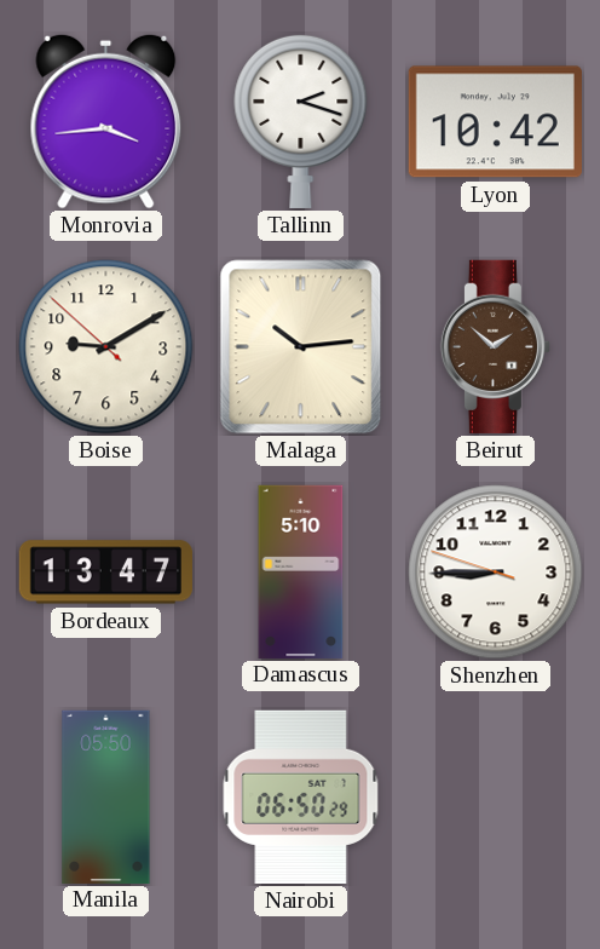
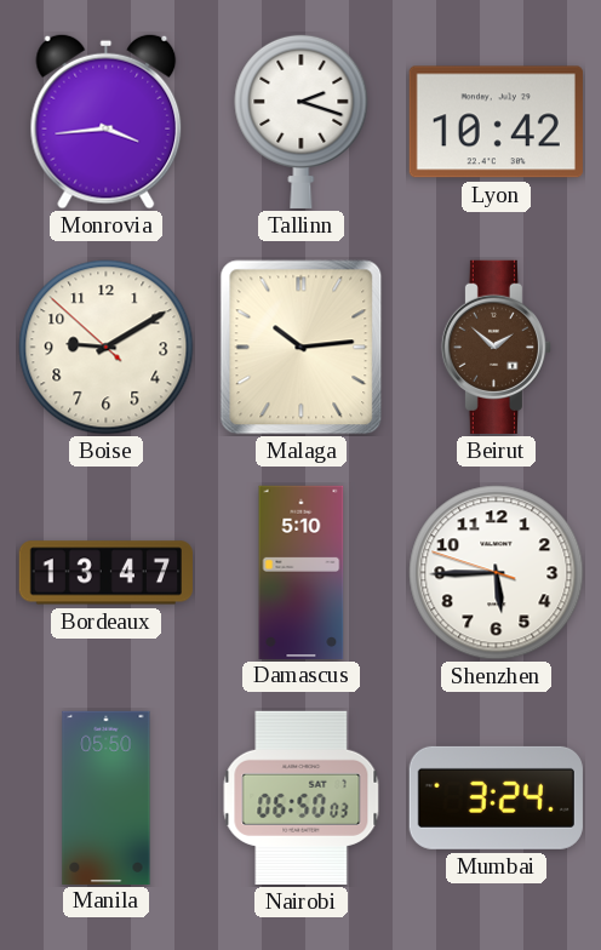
Shenzhen: 8:44 -> 5:44
Nairobi: 06:50:29 -> 06:50:03
Mumbai: none -> 3:24
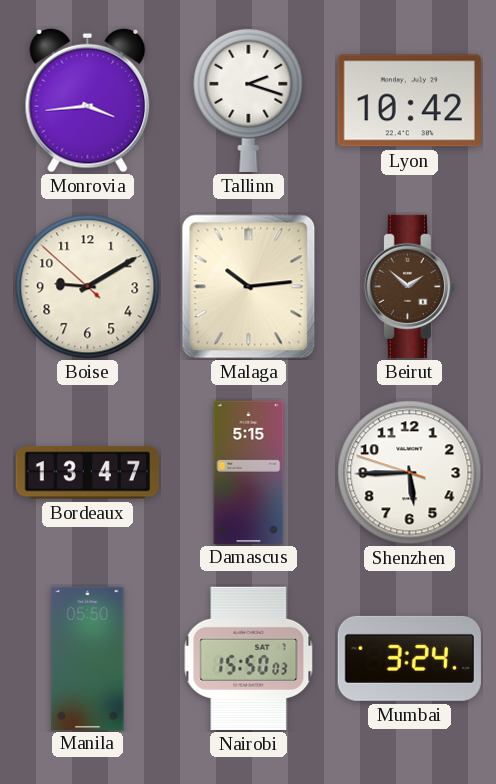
Damascus: 5:10 -> 5:15
Nairobi: 06:50 -> 15:50
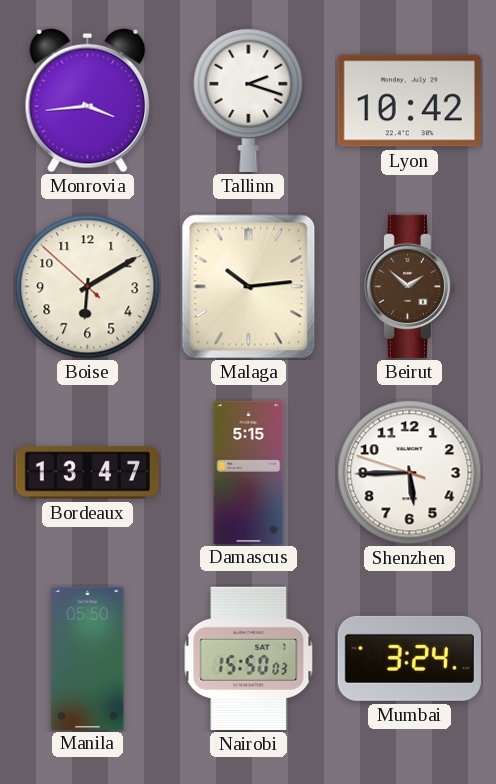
Boise: 9:09 -> 6:09
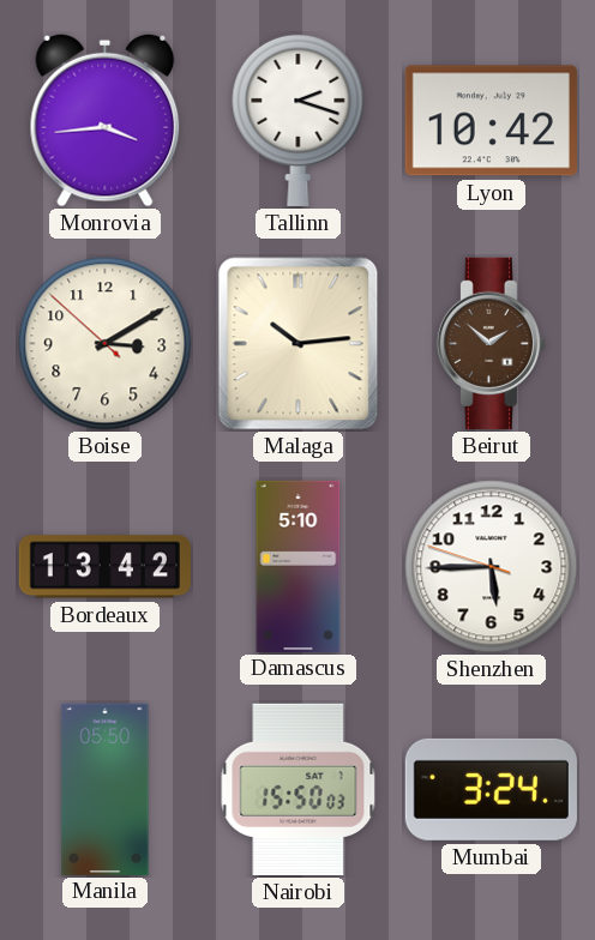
Boise: 6:09 -> 3:09
Bordeaux: 13:47 -> 13:42
Damascus: 5:15 -> 5:10
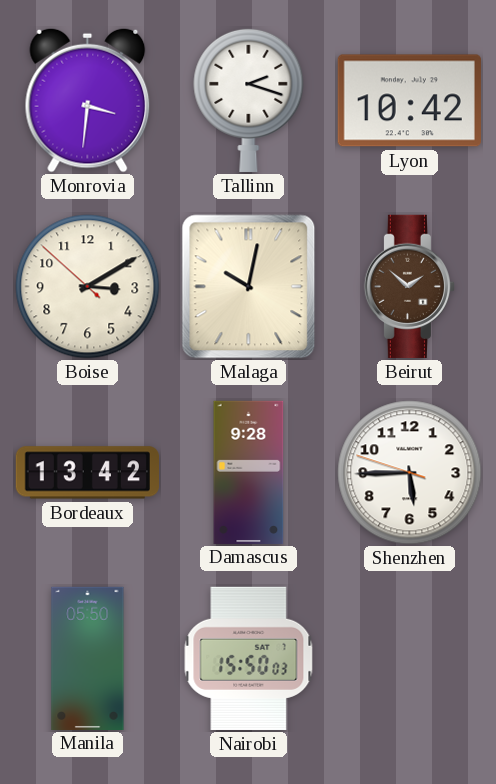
Monrovia: 3:44 -> 3:31
Malaga: 10:14 -> 10:02
Damascus: 5:10 -> 9:28
Mumbai: 3:24 -> none
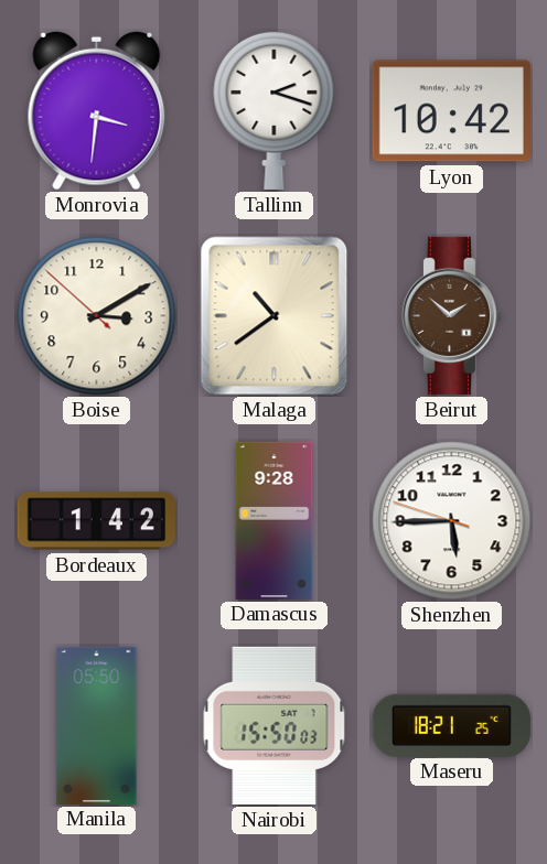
Malaga: 10:02 -> 10:39
Bordeaux: 13:42 -> 1:42
Maseru: none -> 18:21
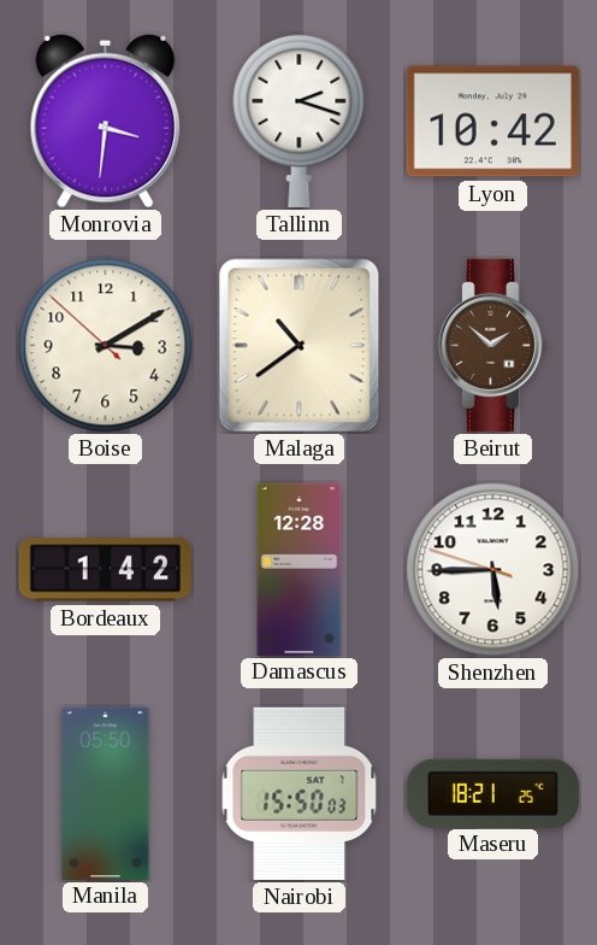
Damascus: 9:28 -> 12:28
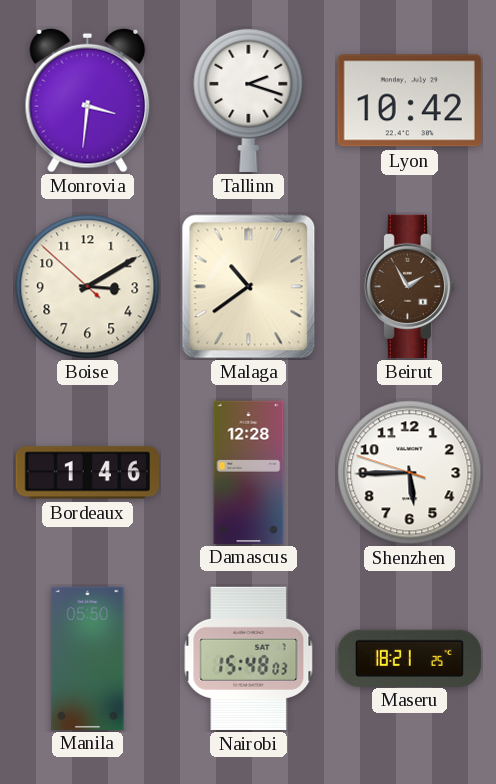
Beirut: 1:52 -> 1:55
Bordeaux: 1:42 -> 1:46
Nairobi: 15:50 -> 15:48
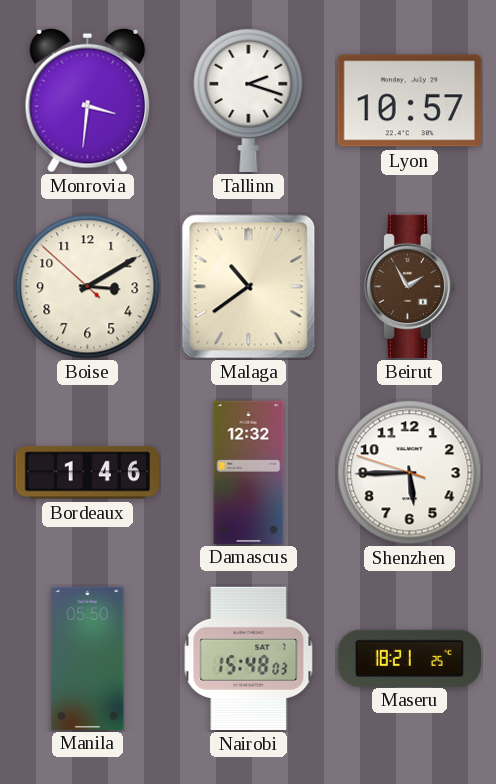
Lyon: 10:42 -> 10:57
Damascus: 12:28 -> 12:32
